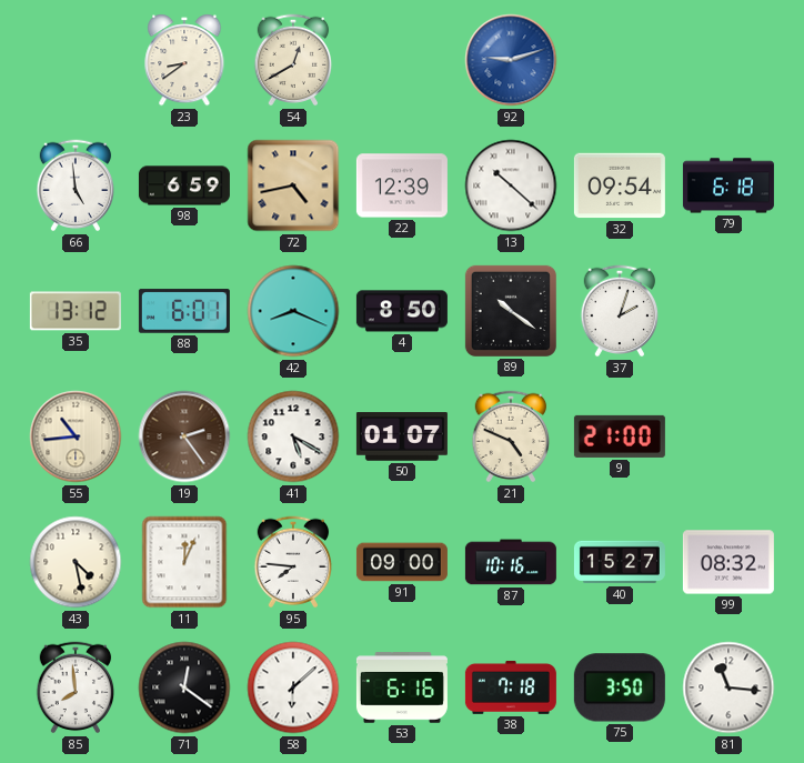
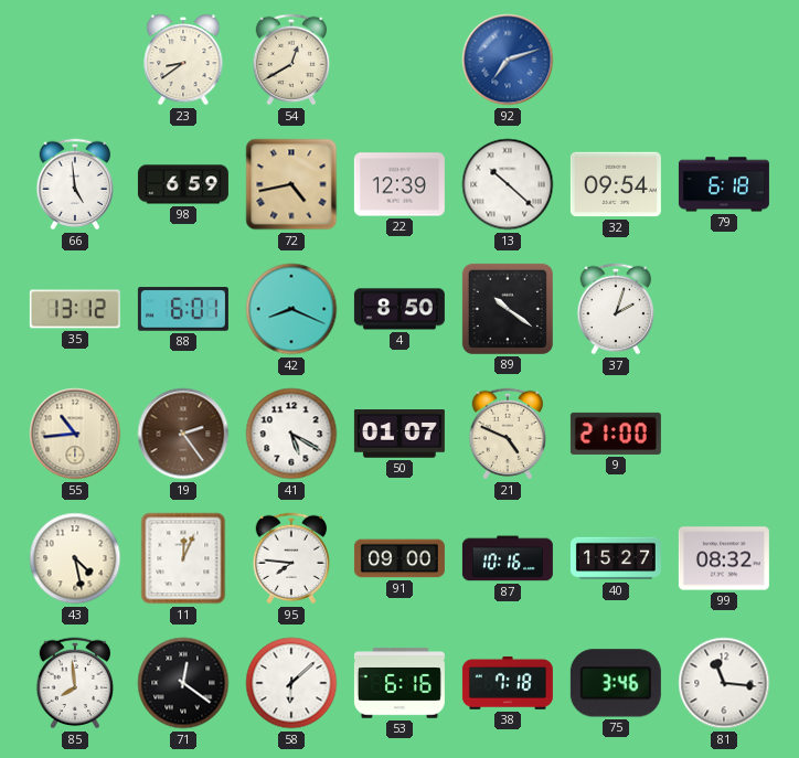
92: 9:12 -> 7:12
75: 3:50 -> 3:46
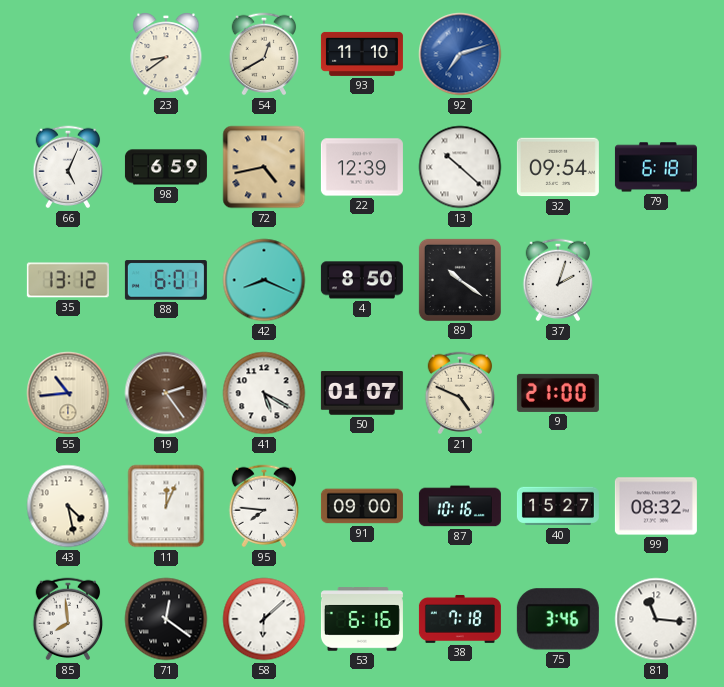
93: none -> 11:10
66: 4:59 -> 5:04
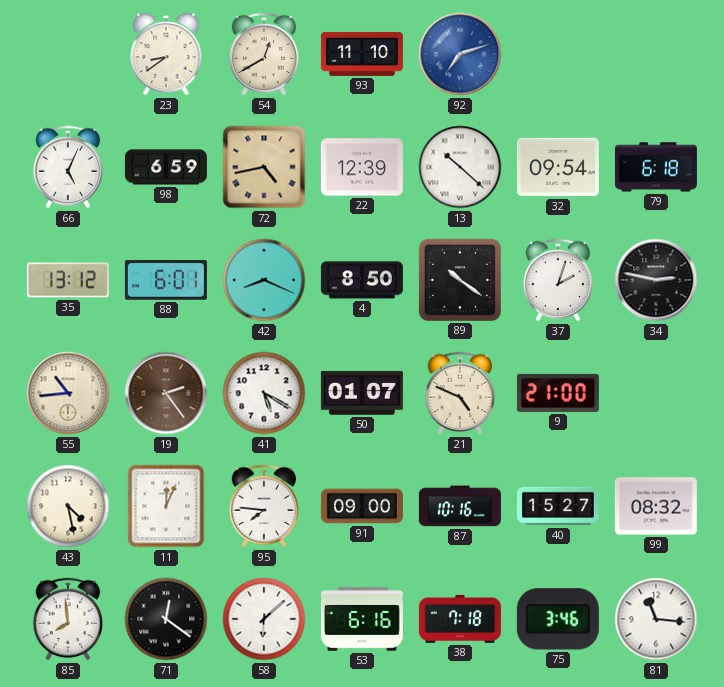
34: none -> 2:47
